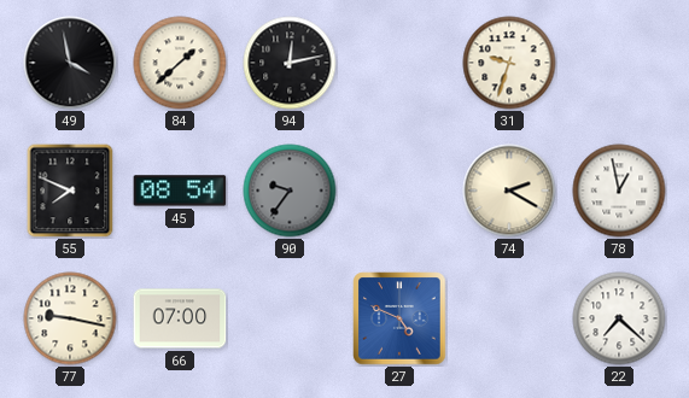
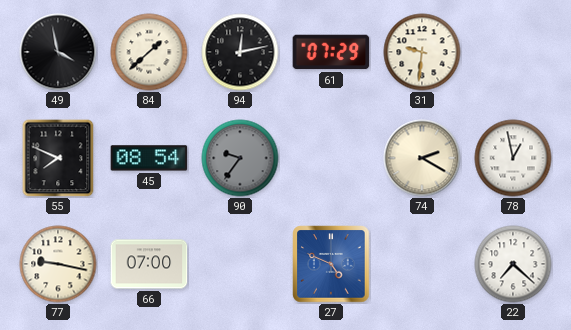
61: none -> 07:29
31: 9:33 -> 9:31
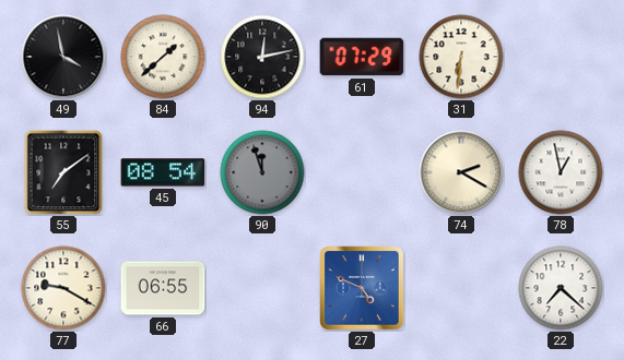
31: 9:31 -> 6:31
55: 7:49 -> 7:09
90: 9:36 -> 11:57
77: 9:17 -> 9:20
66: 07:00 -> 06:55
